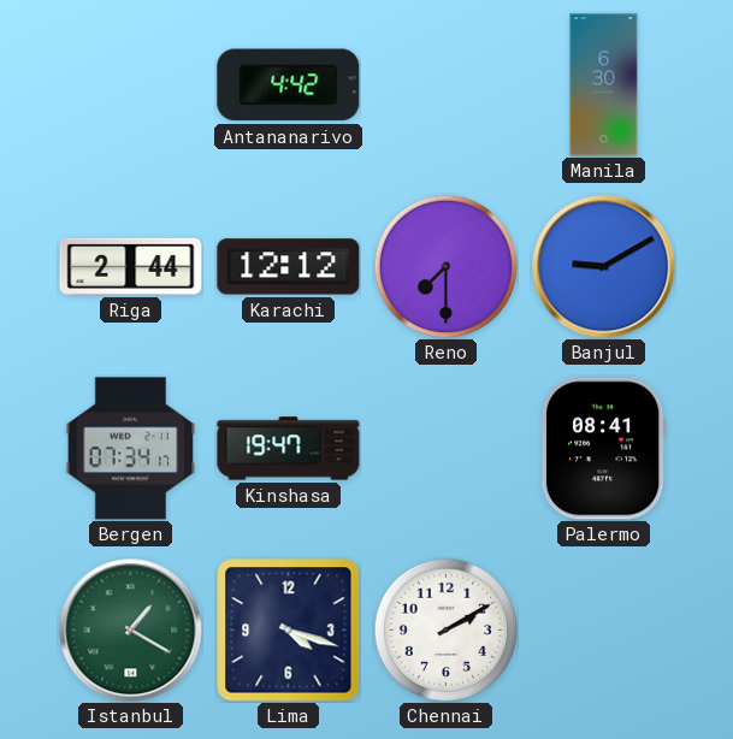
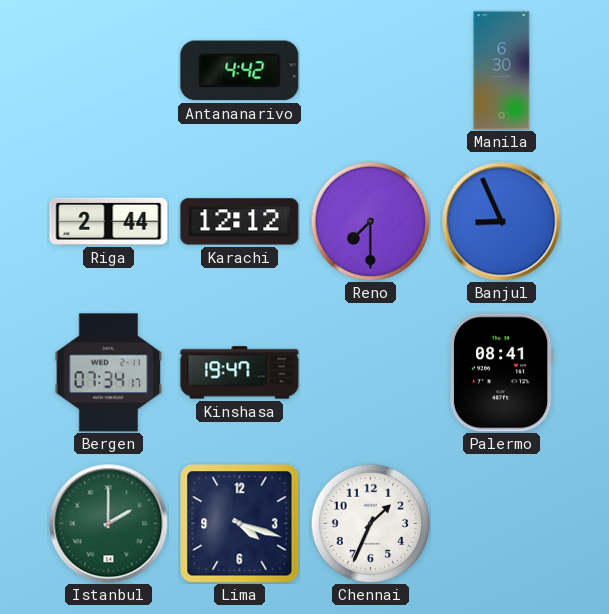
Banjul: 9:10 -> 8:56
Istanbul: 1:20 -> 2:00
Chennai: 2:10 -> 1:34
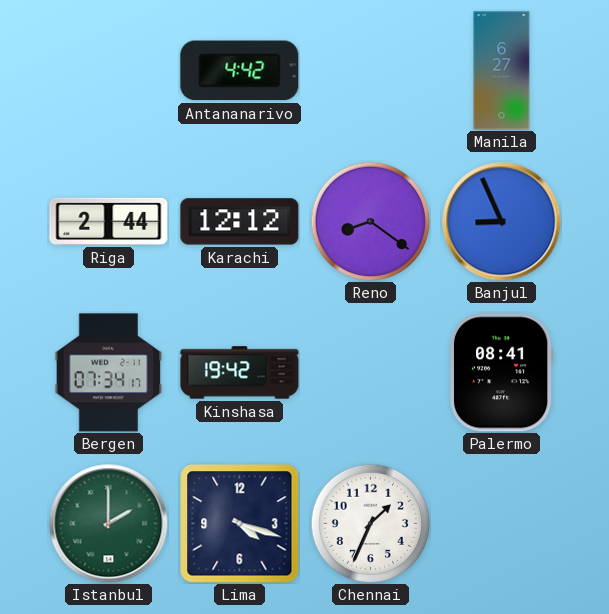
Manila: 6:30 -> 6:27
Reno: 7:30 -> 8:21
Kinshasa: 19:47 -> 19:42
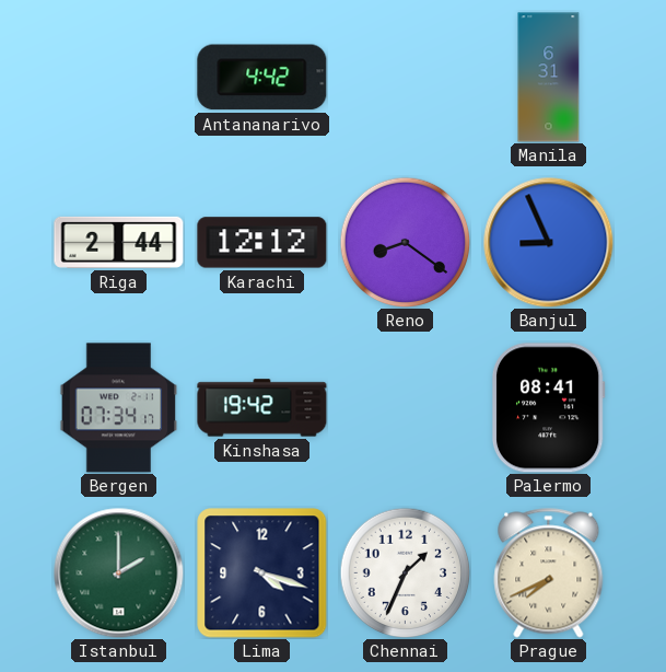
Manila: 6:27 -> 6:31
Prague: none -> 7:41
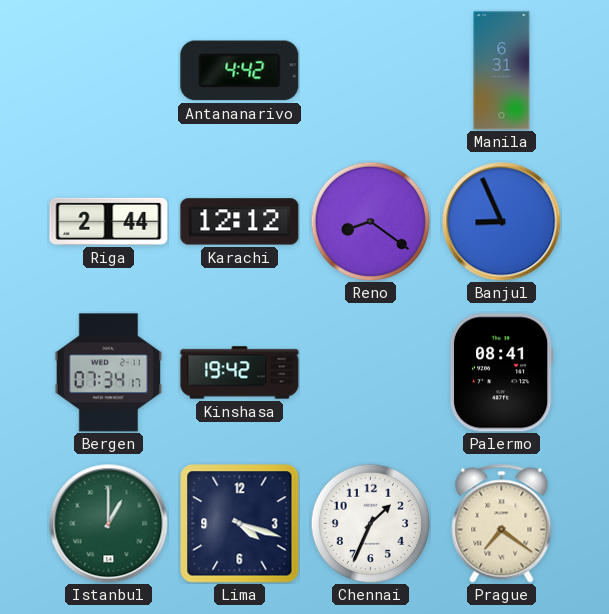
Istanbul: 2:00 -> 1:00
Prague: 7:41 -> 7:21
